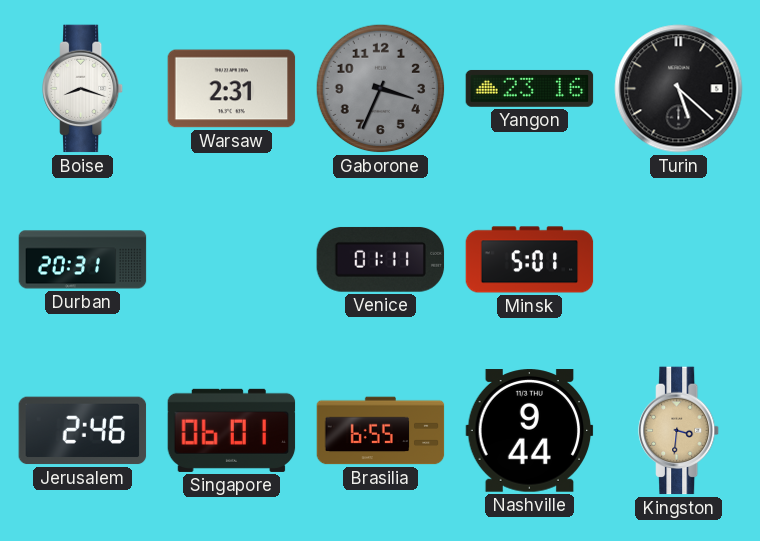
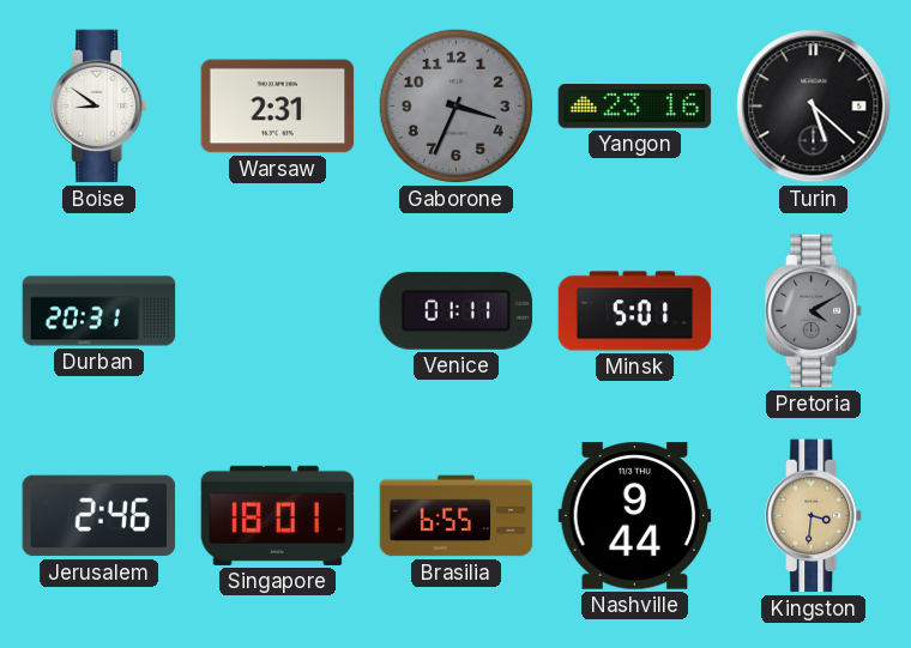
Boise: 8:18 -> 8:51
Pretoria: none -> 4:10
Singapore: 06:01 -> 18:01
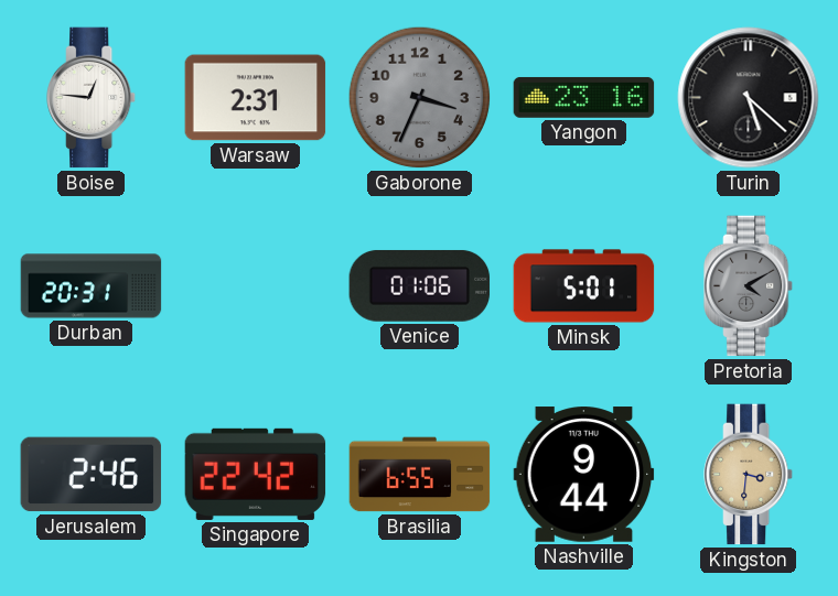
Boise: 8:51 -> 12:46
Venice: 01:11 -> 01:06
Singapore: 18:01 -> 22:42
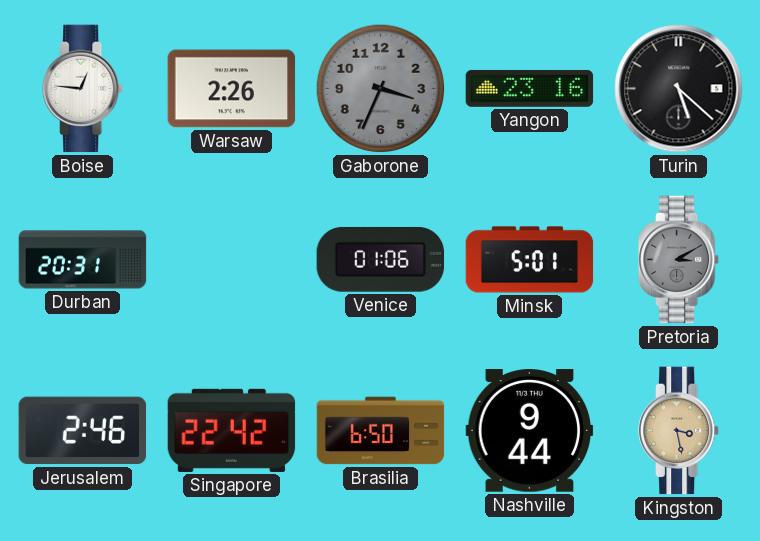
Warsaw: 2:31 -> 2:26
Pretoria: 4:10 -> 3:10
Brasilia: 6:55 -> 6:50
Kingston: 3:31 -> 3:28
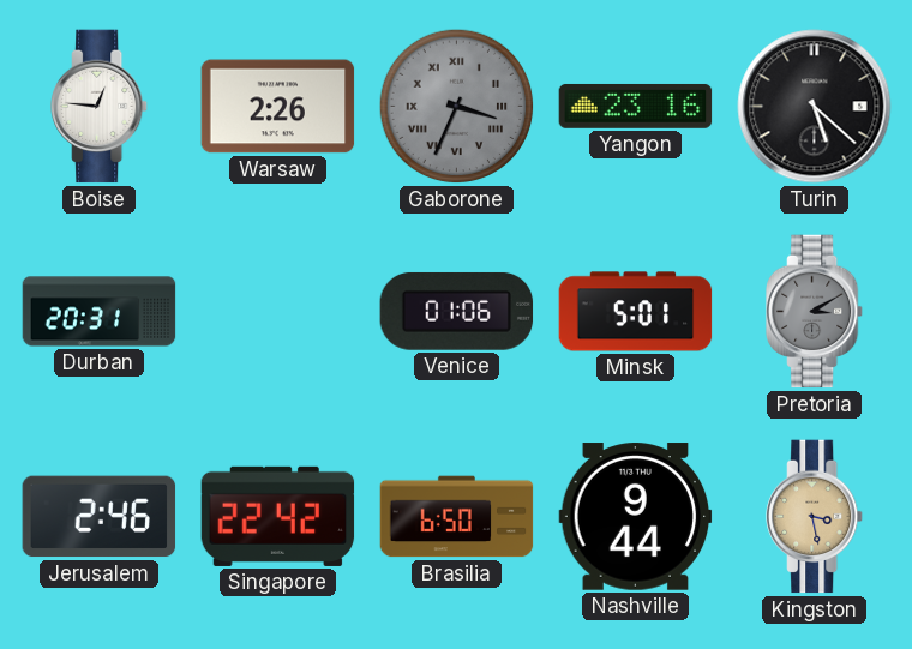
Gaborone numerals: Arabic -> Roman
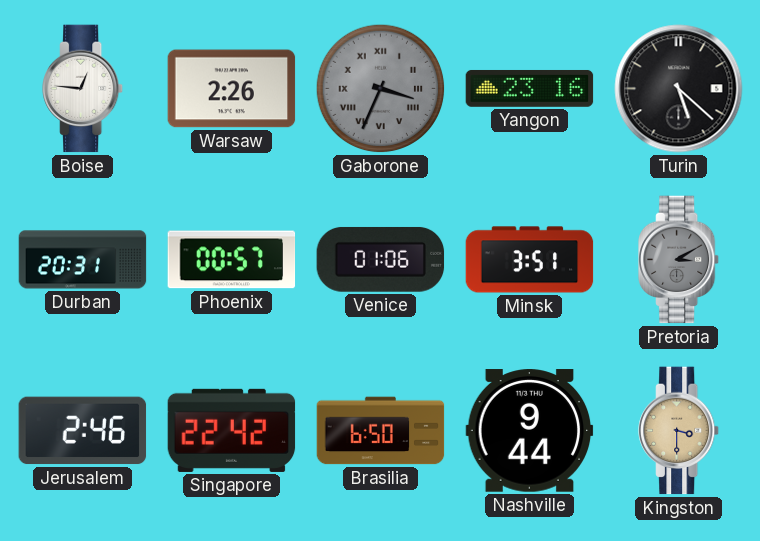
Phoenix: none -> 00:57
Minsk: 5:01 -> 3:51
Kingston: 3:28 -> 3:30
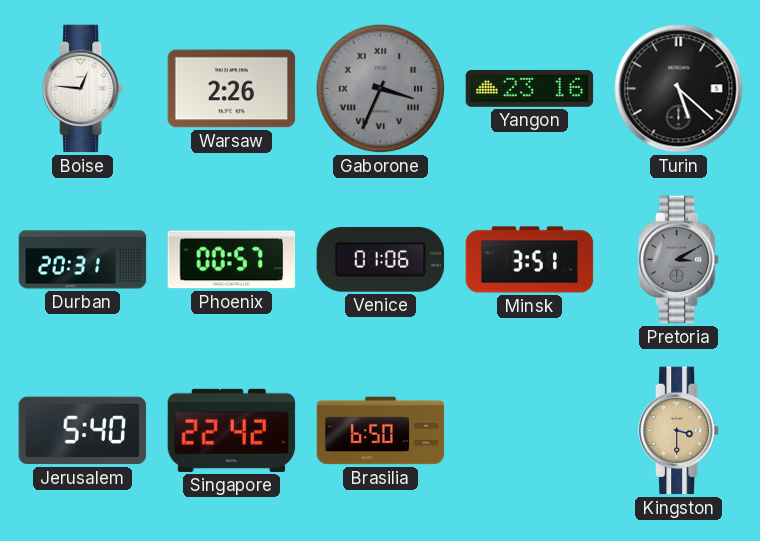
Jerusalem: 2:46 -> 5:40
Nashville: 9:44 -> none
